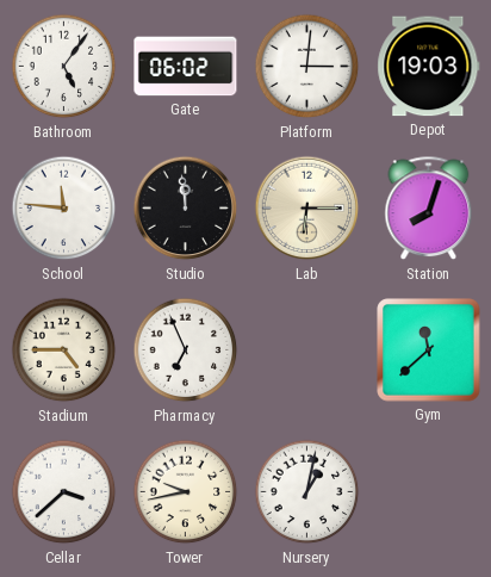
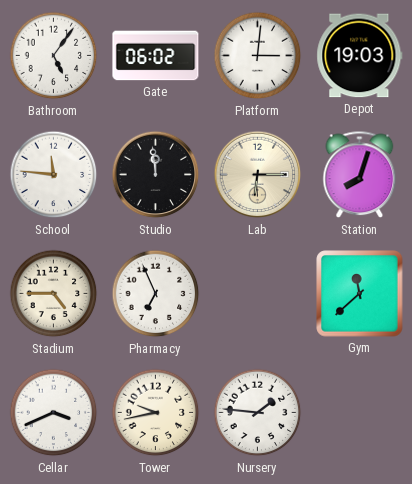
Cellar: 3:38 -> 3:41
Nursery: 1:02 -> 1:46
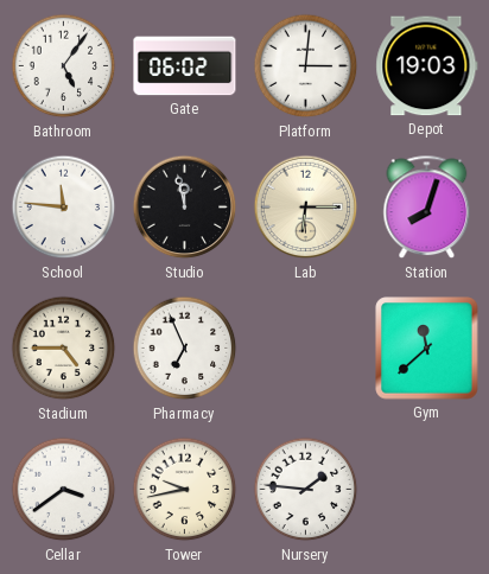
Studio: 11:59 -> 11:58
Cellar: 3:41 -> 3:39
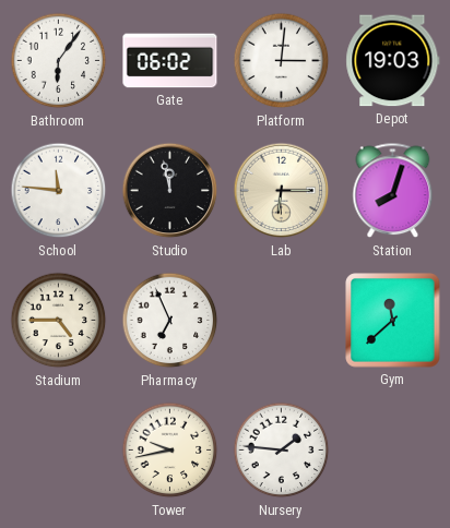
Bathroom: 5:06 -> 6:06
Cellar: 3:39 -> none
